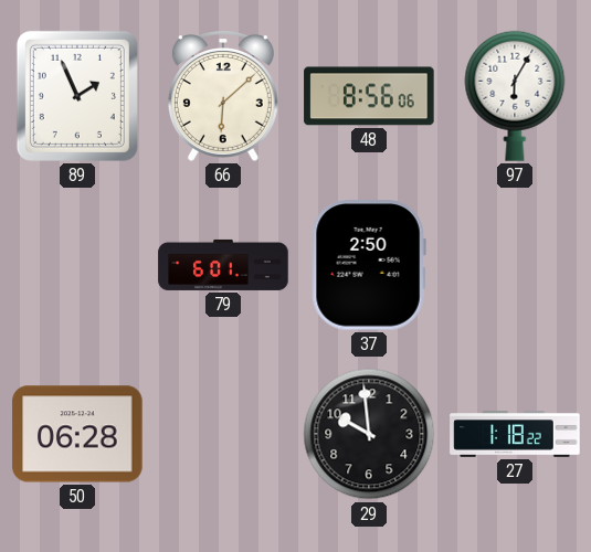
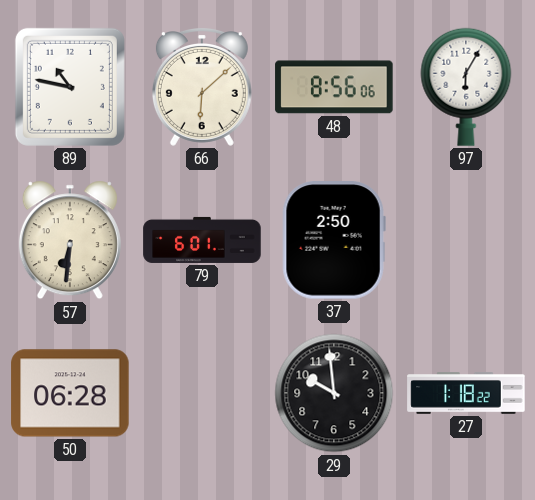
89: 1:56 -> 10:47
57: none -> 6:31
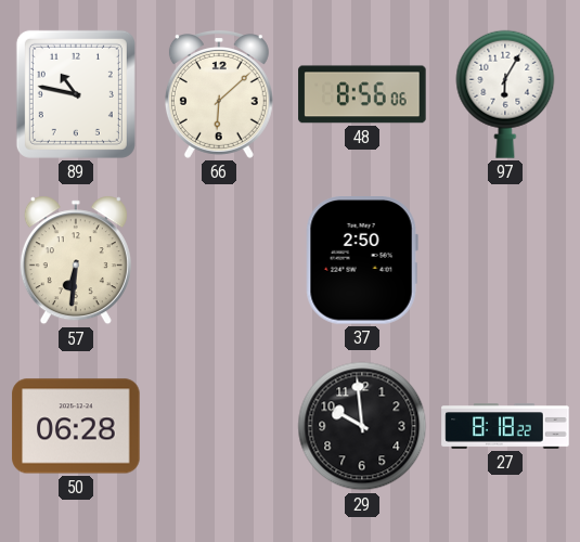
79: 6:01 -> none
27: 1:18 -> 8:18
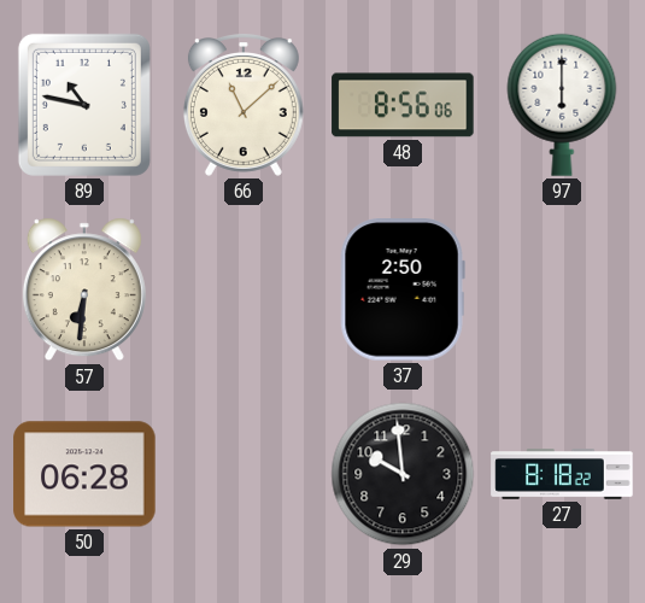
66: 6:08 -> 11:08
97: 6:05 -> 6:00
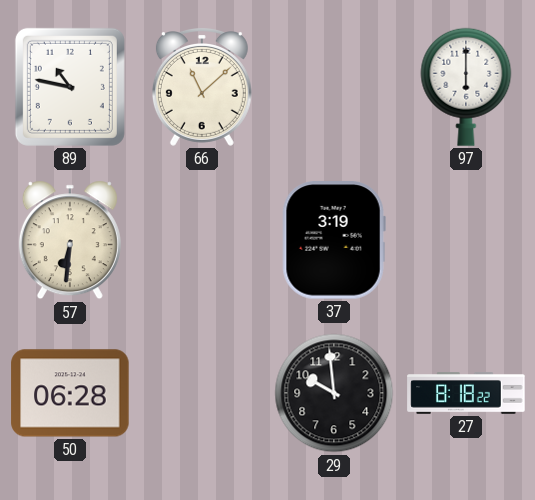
48: 8:56 -> none
37: 2:50 -> 3:19
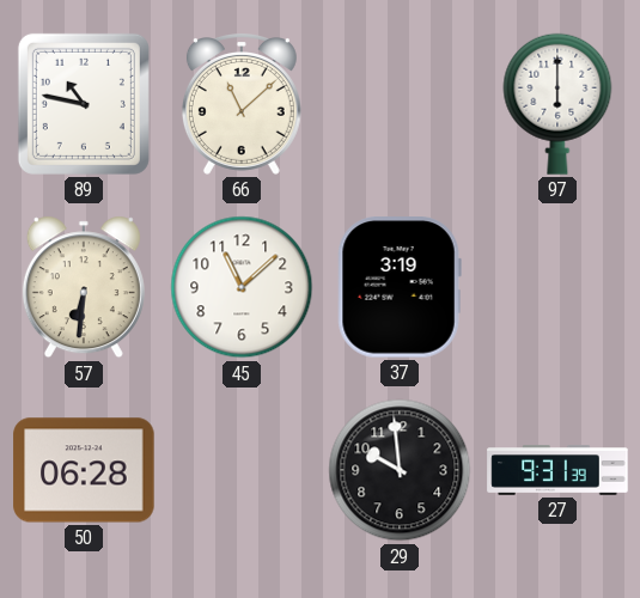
45: none -> 11:08
27: 8:18 -> 9:31
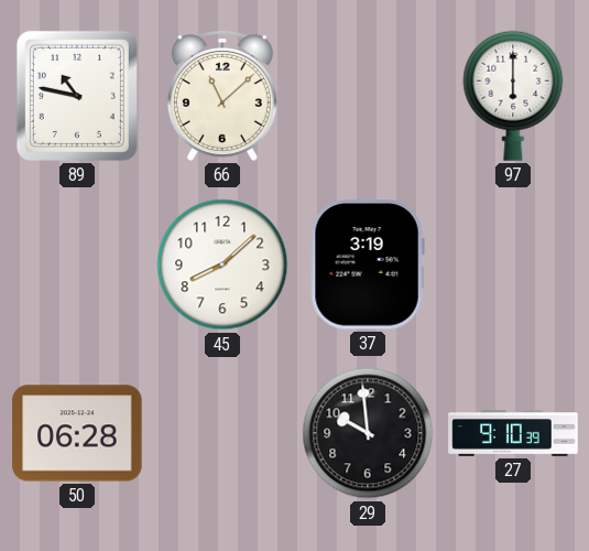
57: 6:31 -> none
45: 11:08 -> 8:08
27: 9:31 -> 9:10
